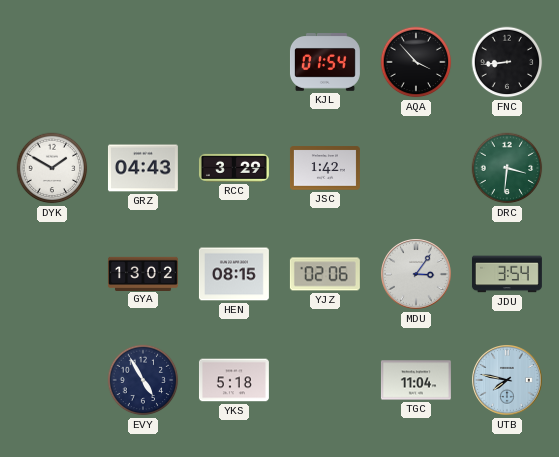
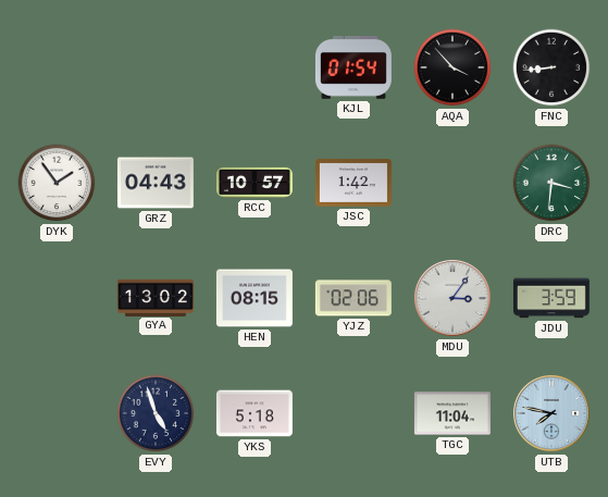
DYK: 1:50 -> 1:54
RCC: 3:29 -> 10:57
JDU: 3:54 -> 3:59
EVY: 4:55 -> 4:57
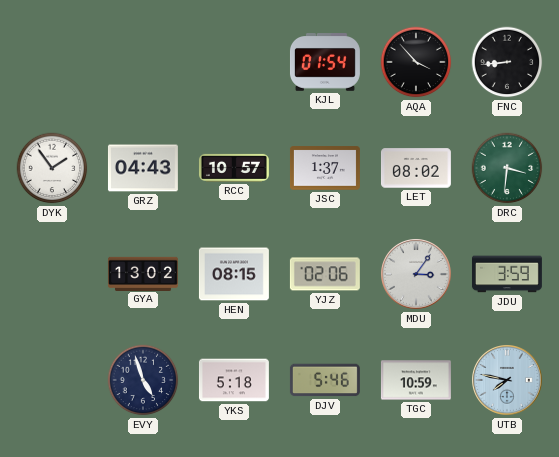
JSC: 1:42 -> 1:37
LET: none -> 08:02
DJV: none -> 5:46
TGC: 11:04 -> 10:59
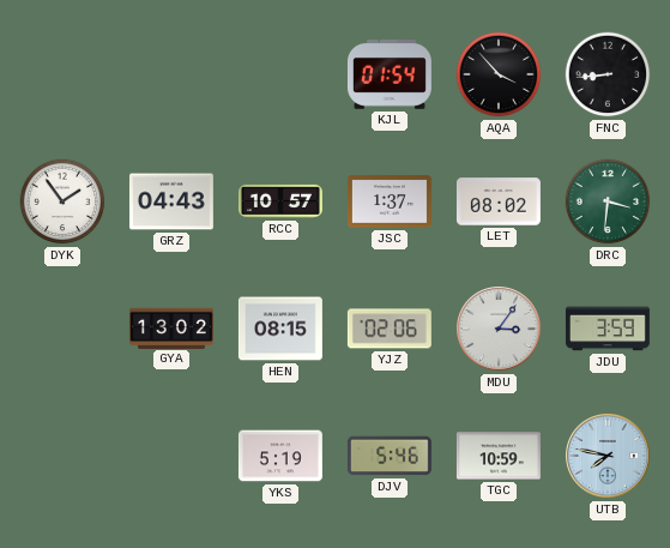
EVY: 4:57 -> none
YKS: 5:18 -> 5:19
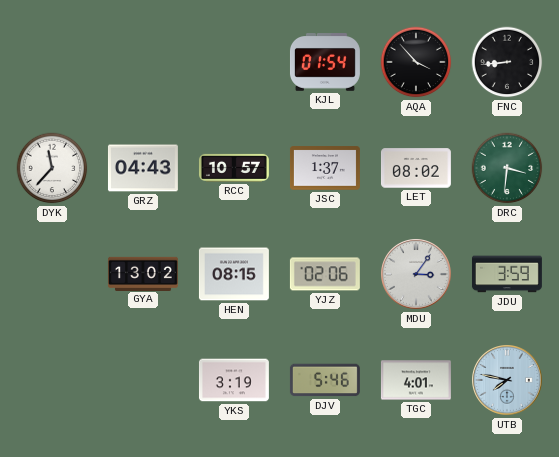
DYK: 1:54 -> 11:37
YKS: 5:19 -> 3:19
TGC: 10:59 -> 4:01
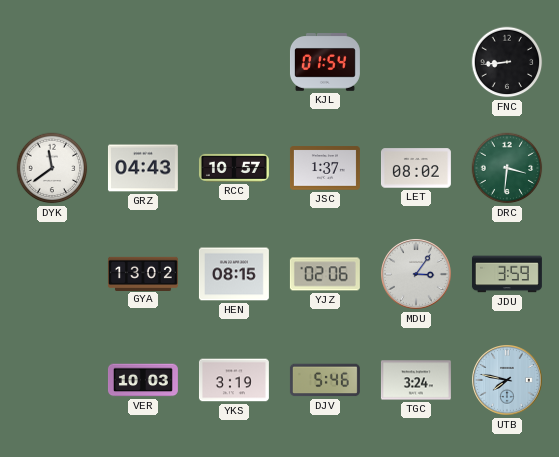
AQA: 3:53 -> none
DYK: 11:37 -> 11:39
VER: none -> 10:03
TGC: 4:01 -> 3:24
